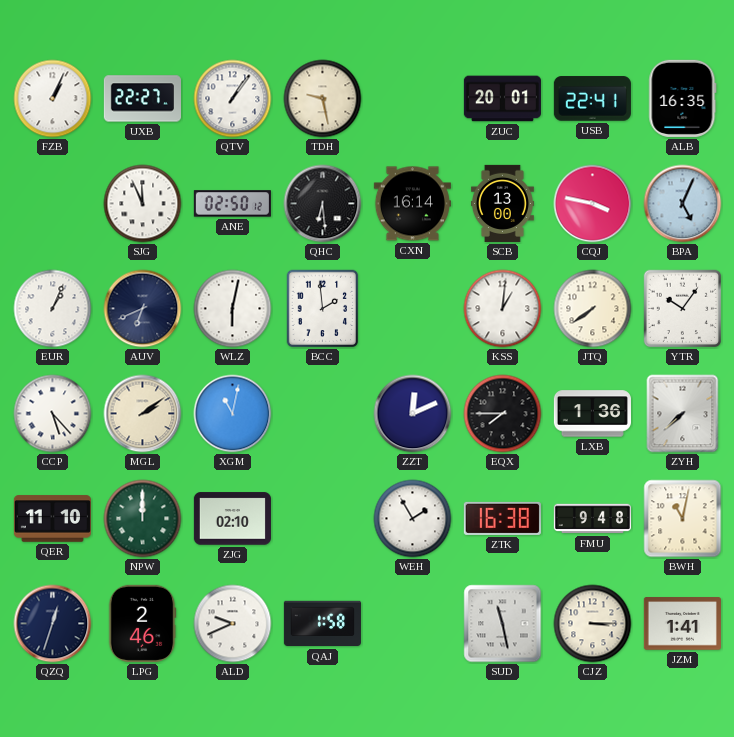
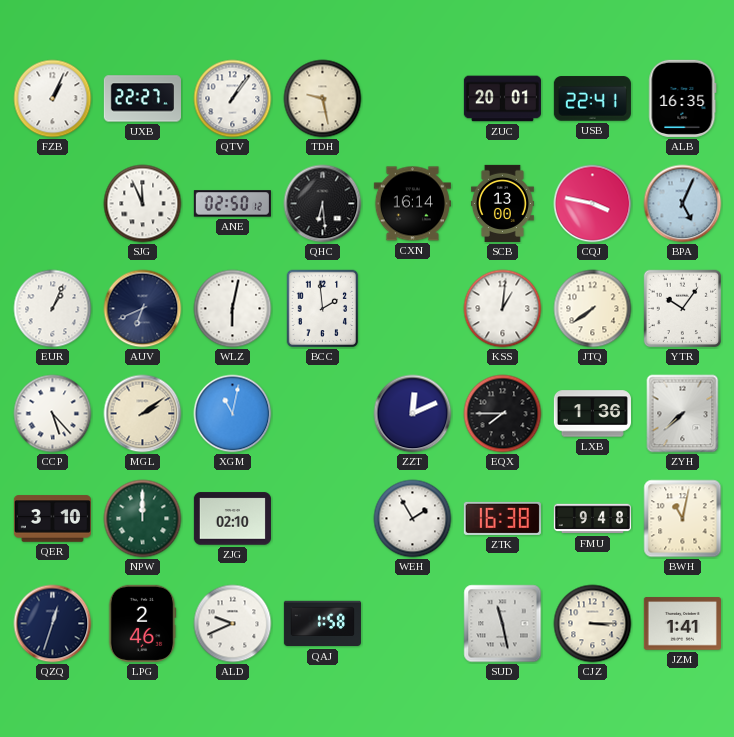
QER: 11:10 -> 3:10
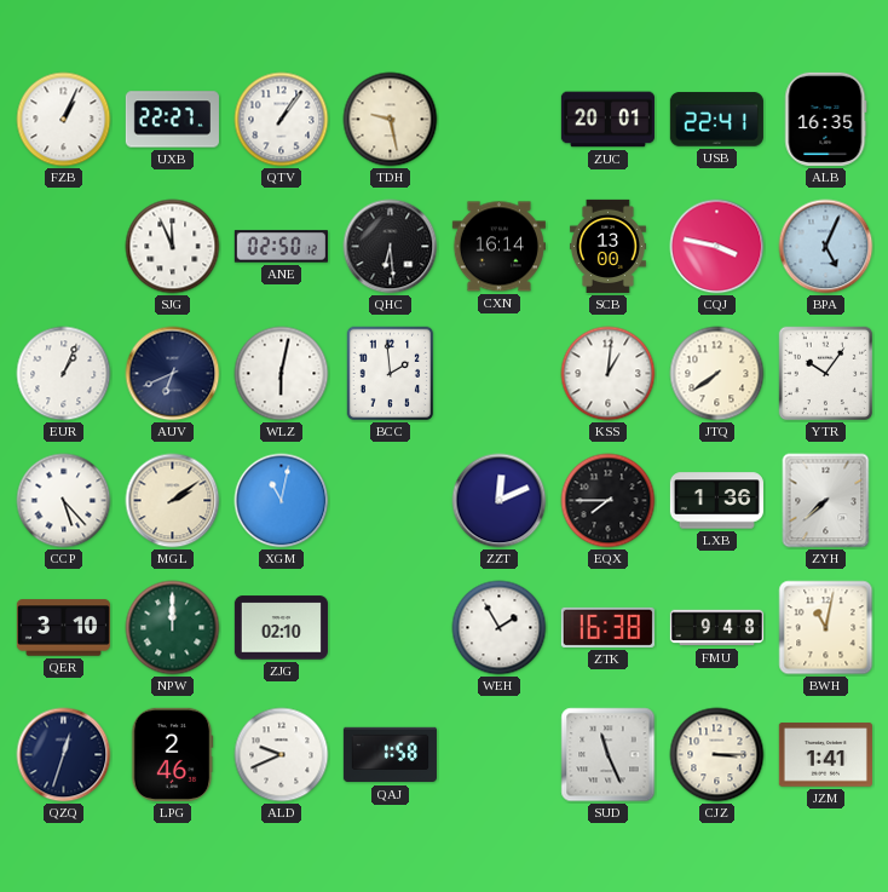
SUD: 11:28 -> 11:26
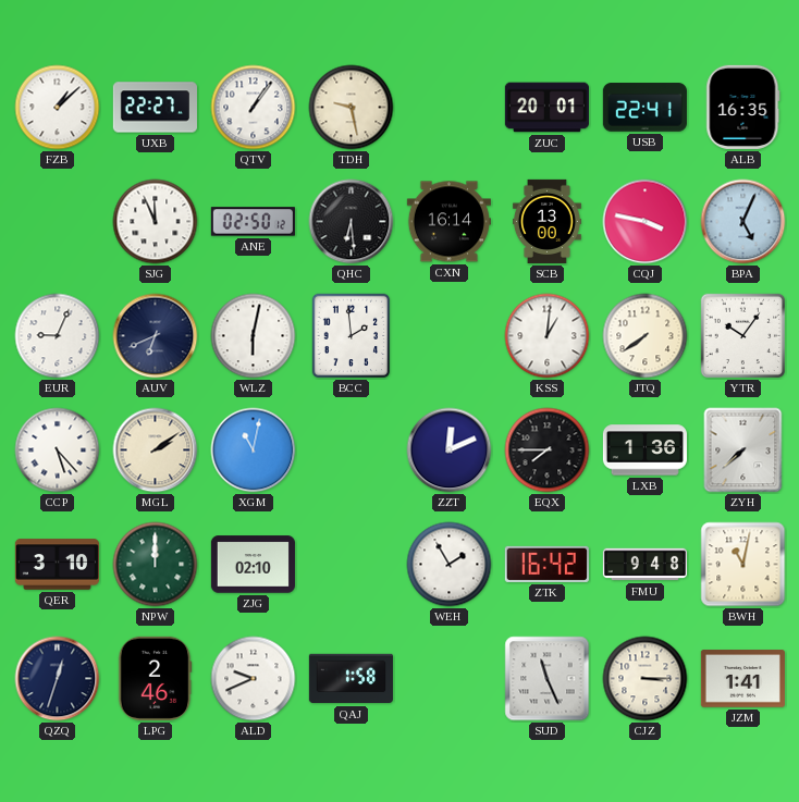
FZB: 1:04 -> 1:08
EUR: 1:04 -> 9:04
ZTK: 16:38 -> 16:42
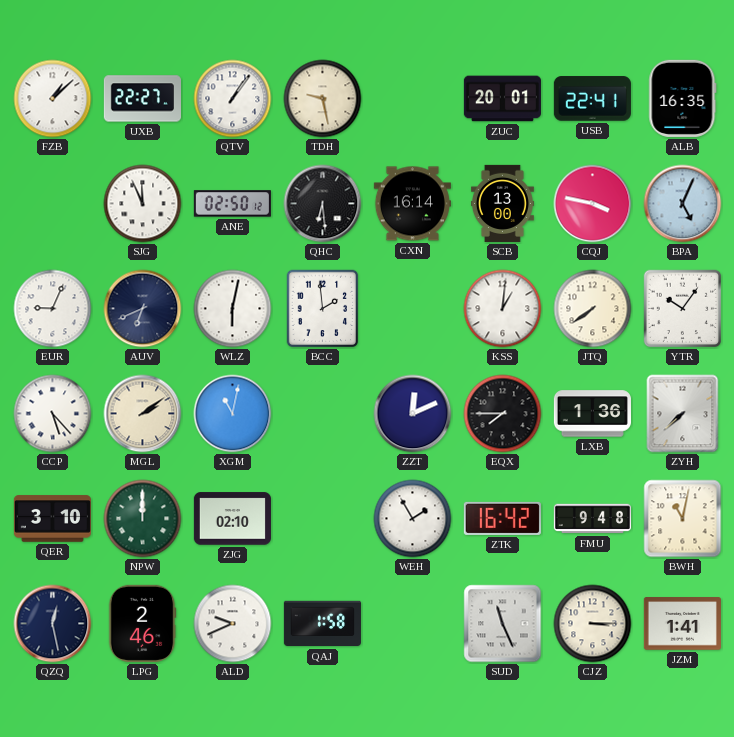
QZQ: 12:33 -> 12:28
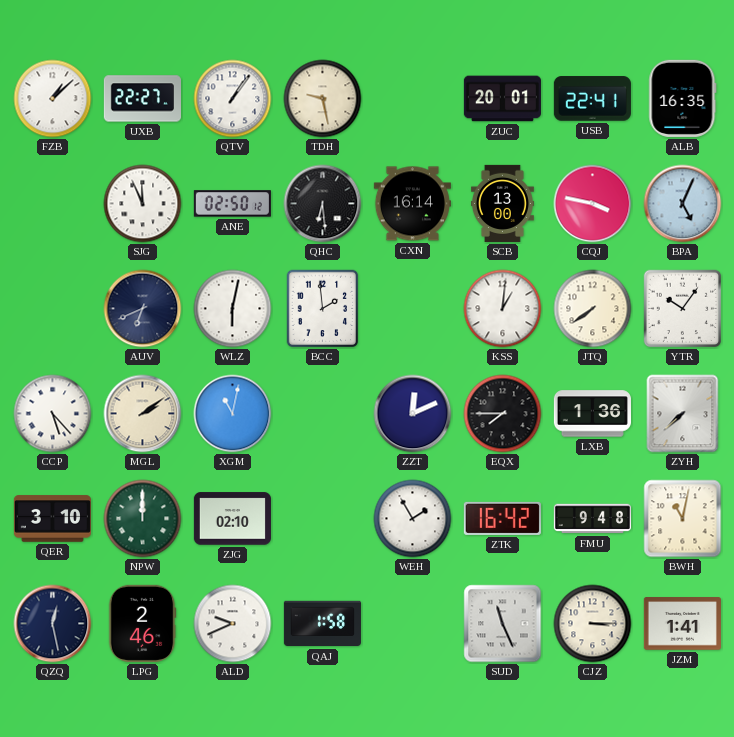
EUR: 9:04 -> none
